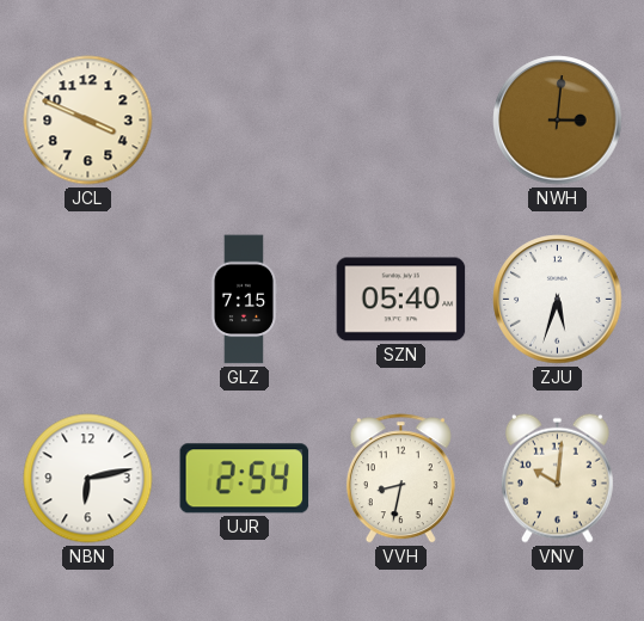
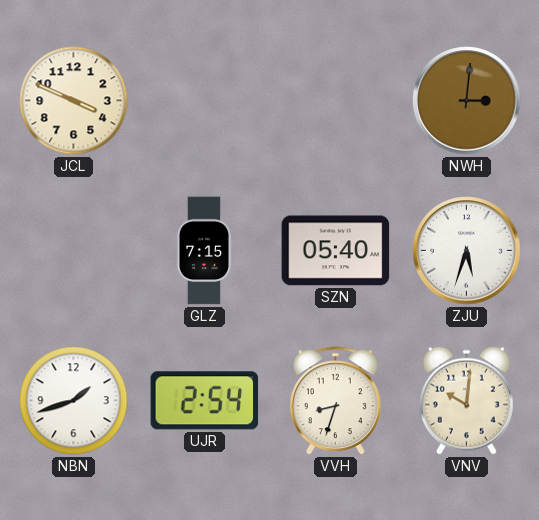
NBN: 6:13 -> 1:42
VVH: 8:32 -> 8:33
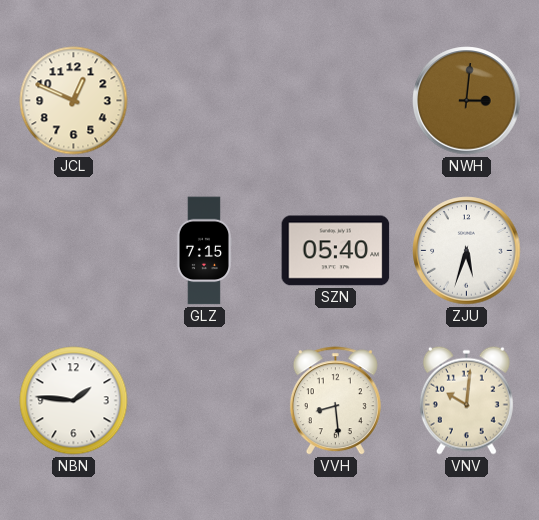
JCL: 3:49 -> 12:49
NBN: 1:42 -> 1:46
UJR: 2:54 -> none
VVH: 8:33 -> 8:29
